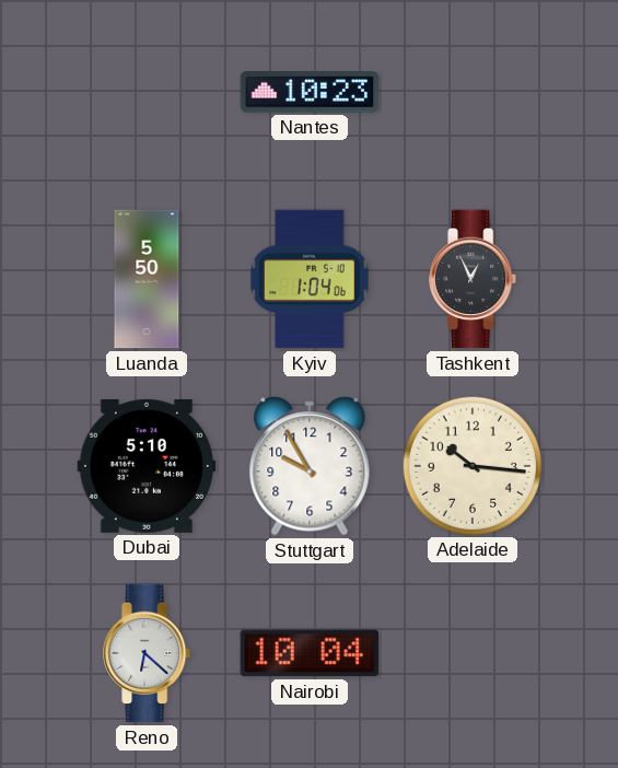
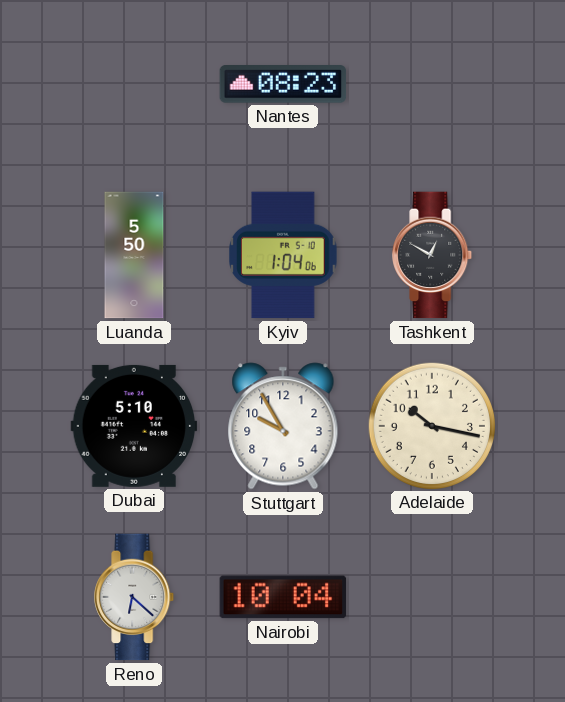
Nantes: 10:23 -> 08:23
Tashkent: 12:56 -> 12:50
Adelaide: 10:16 -> 10:17
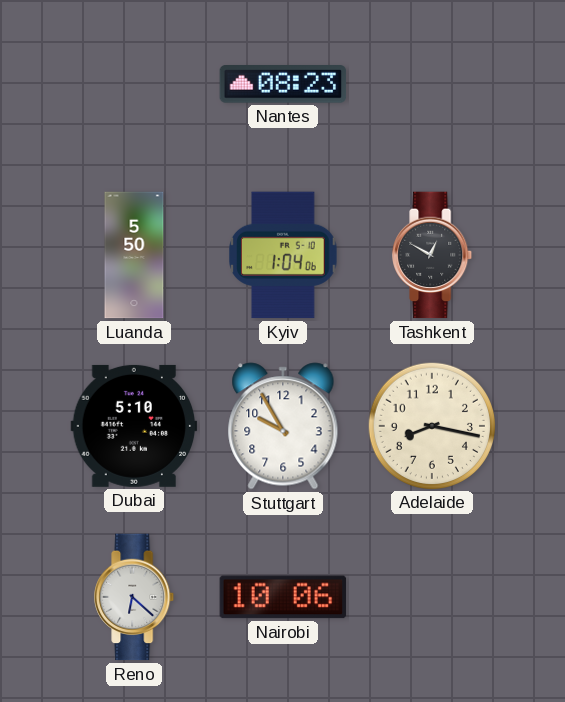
Adelaide: 10:17 -> 8:17
Nairobi: 10:04 -> 10:06
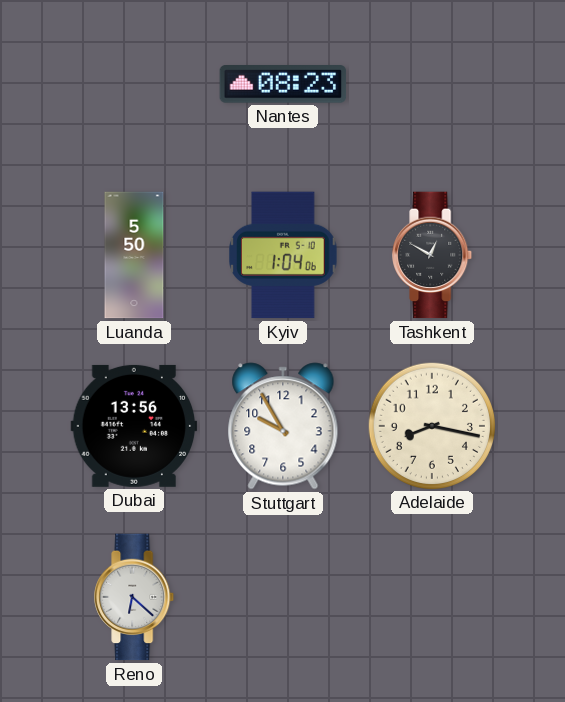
Dubai: 5:10 -> 13:56
Nairobi: 10:06 -> none
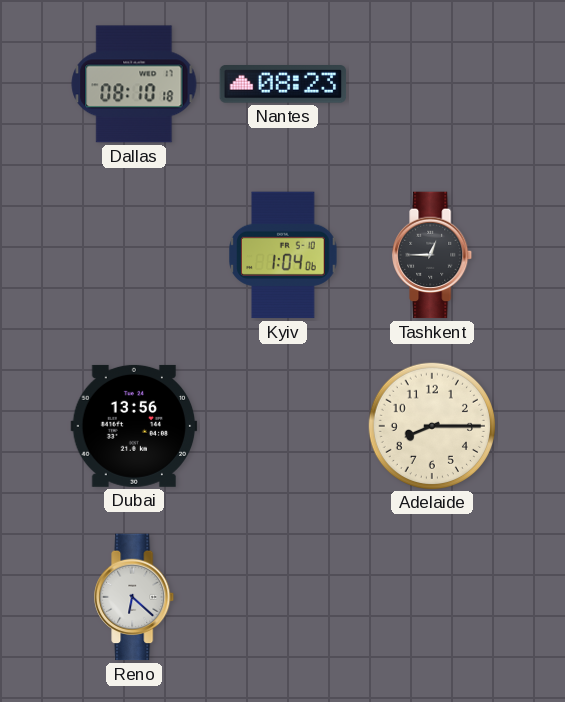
Dallas: none -> 08:10
Luanda: 5:50 -> none
Tashkent: 12:50 -> 12:45
Stuttgart: 9:55 -> none
Adelaide: 8:17 -> 8:15
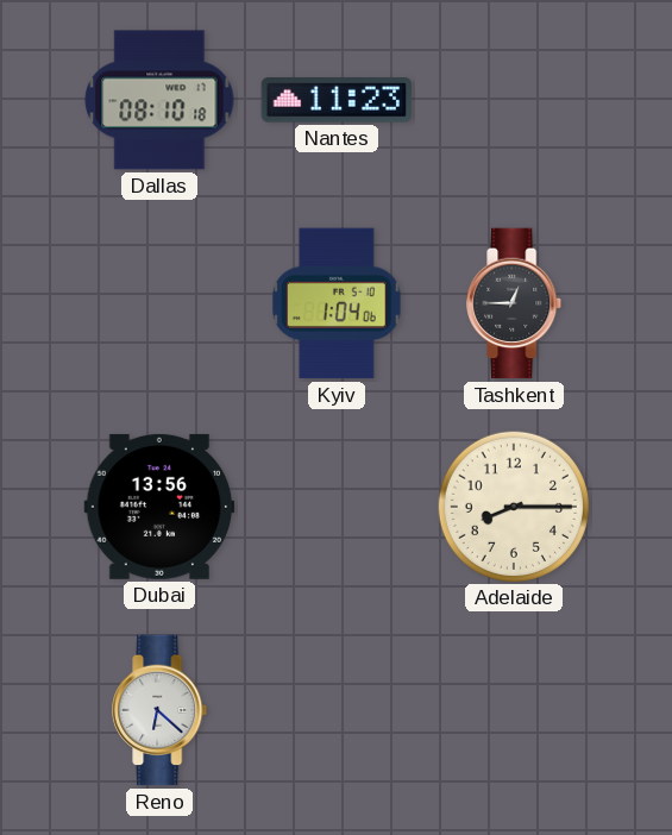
Nantes: 08:23 -> 11:23
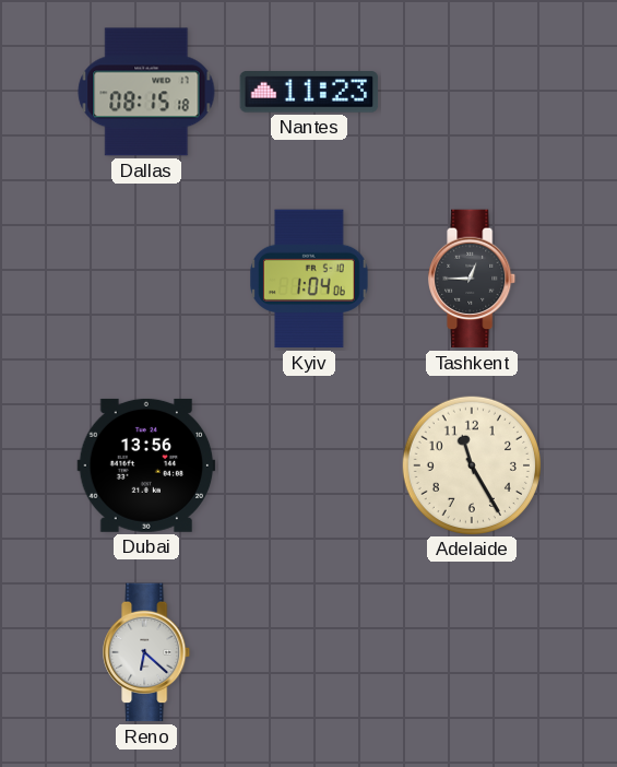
Dallas: 08:10 -> 08:15
Adelaide: 8:15 -> 11:25
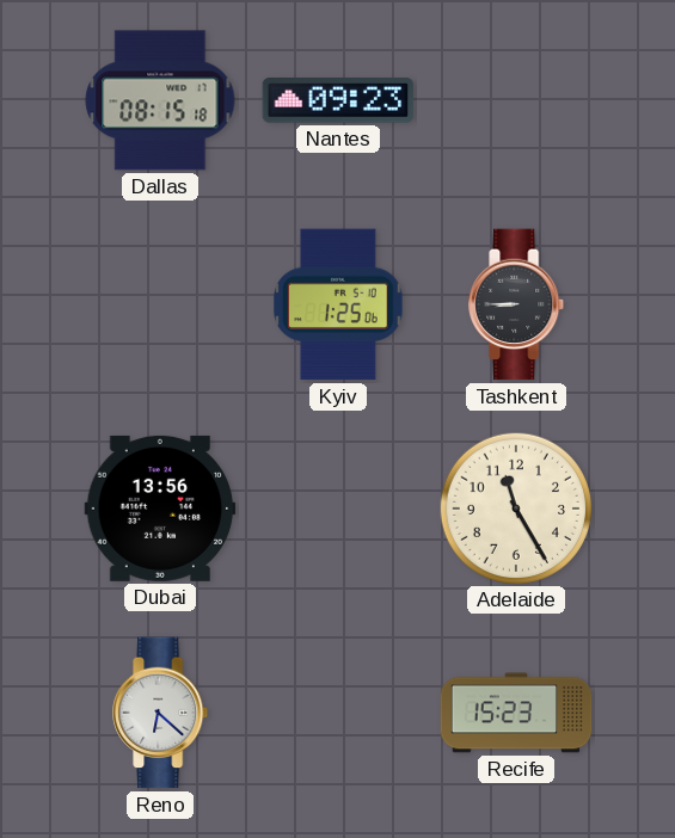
Nantes: 11:23 -> 09:23
Kyiv: 1:04 -> 1:25
Tashkent: 12:45 -> 8:45
Recife: none -> 15:23
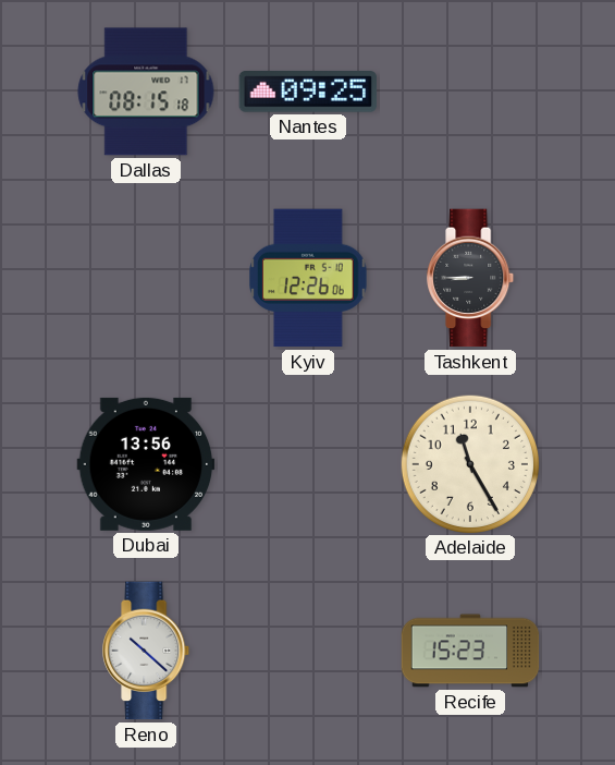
Nantes: 09:23 -> 09:25
Kyiv: 1:25 -> 12:26
Reno: 6:22 -> 10:22
